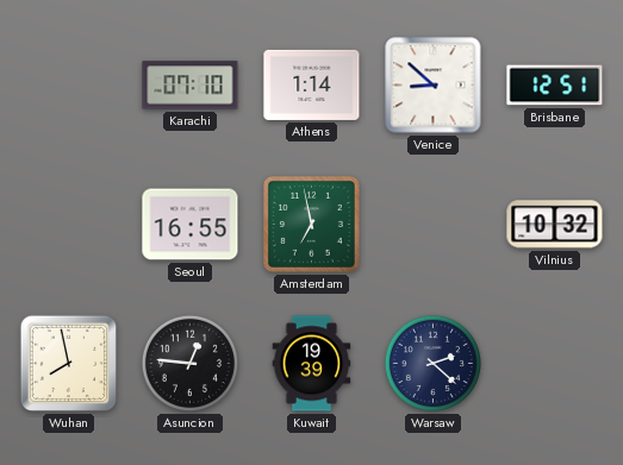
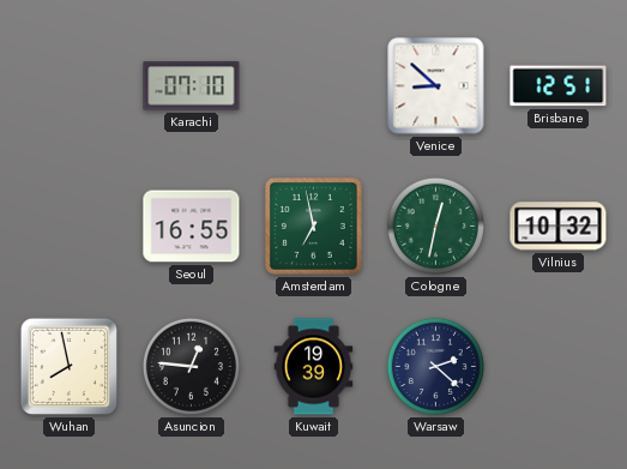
Athens: 1:14 -> none
Cologne: none -> 12:32
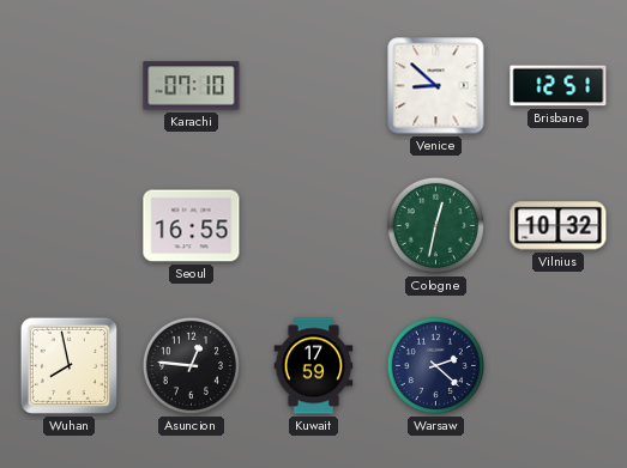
Amsterdam: 6:58 -> none
Kuwait: 19:39 -> 17:59
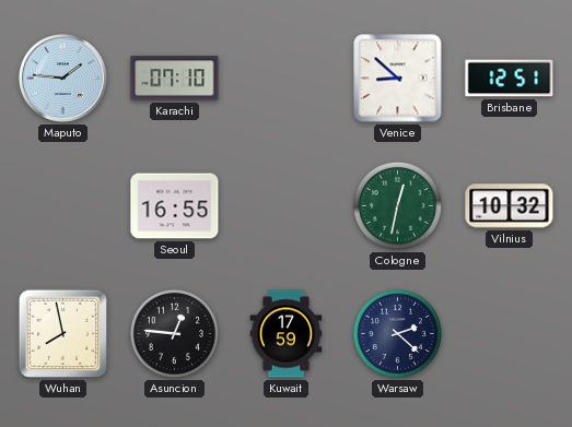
Maputo: none -> 1:46
